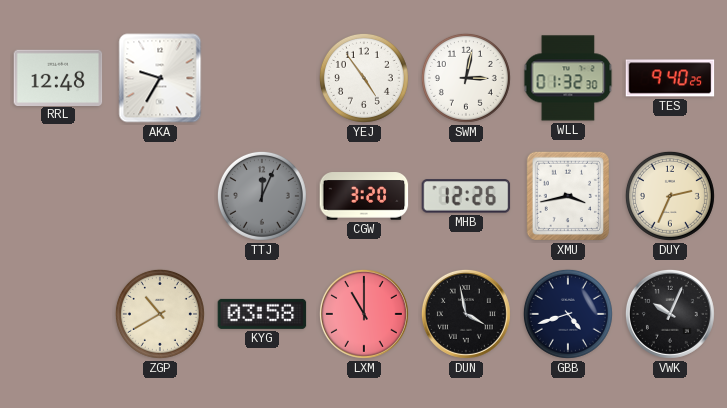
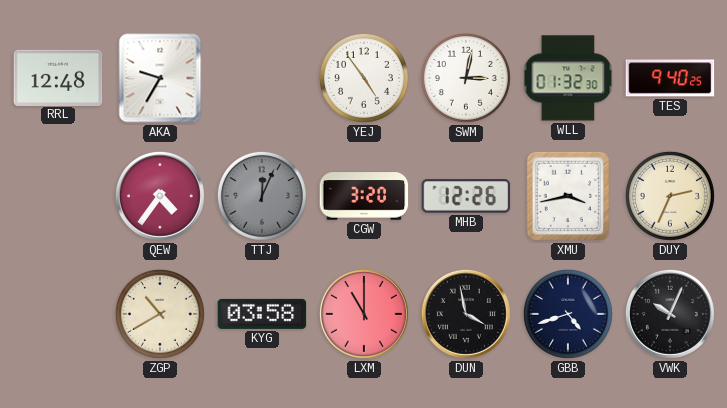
QEW: none -> 4:36
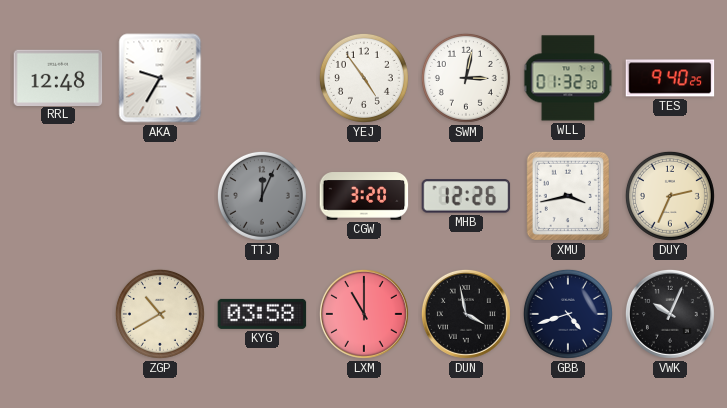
QEW: 4:36 -> none
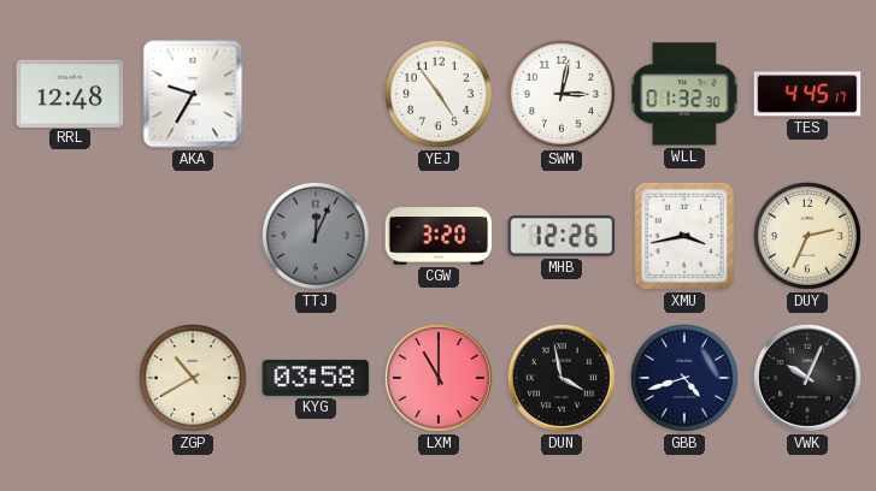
TES: 9:40 -> 4:45
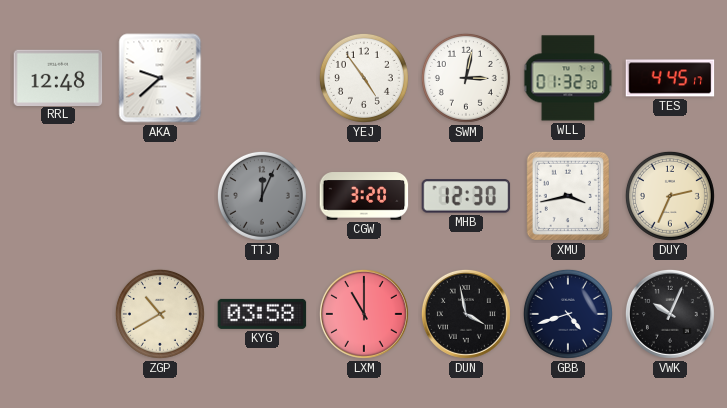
AKA: 9:35 -> 9:38
MHB: 12:26 -> 12:30
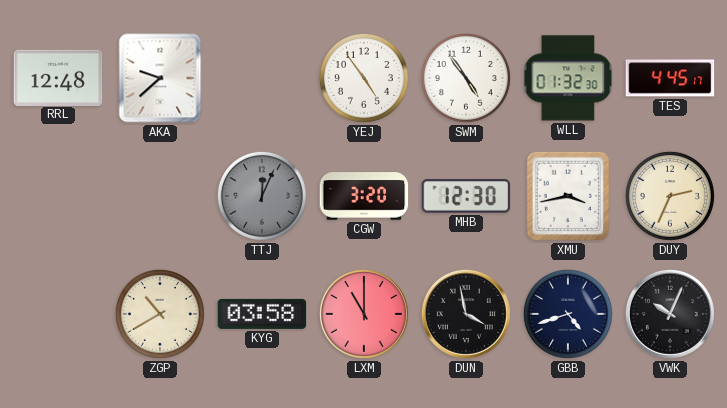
SWM: 3:02 -> 4:54
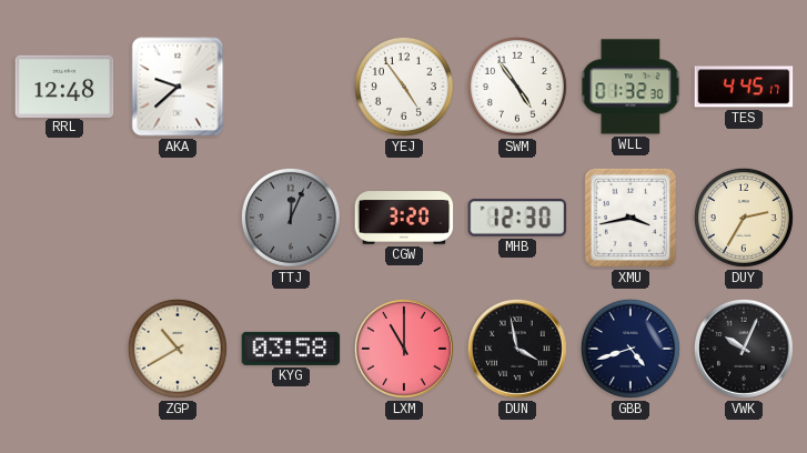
DUY: 2:34 -> 2:35
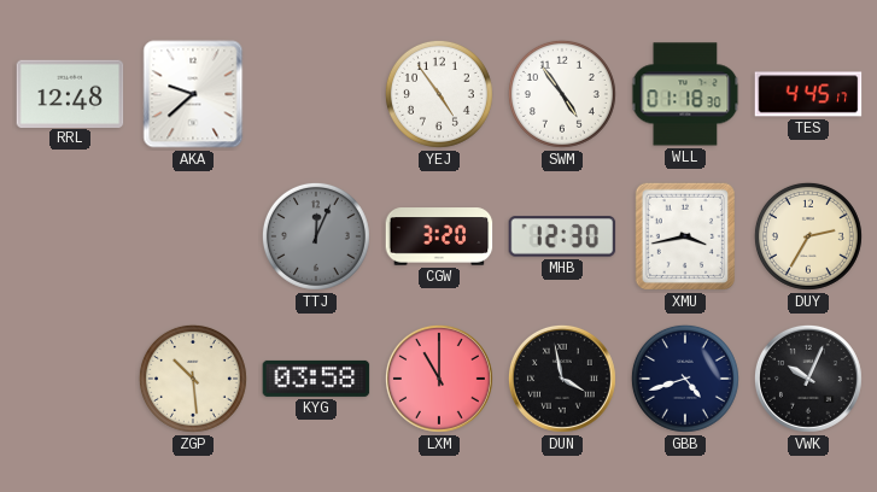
WLL: 01:32 -> 01:18
ZGP: 10:40 -> 10:29
